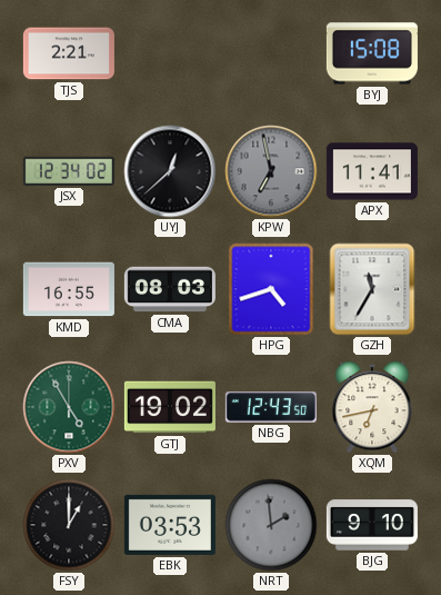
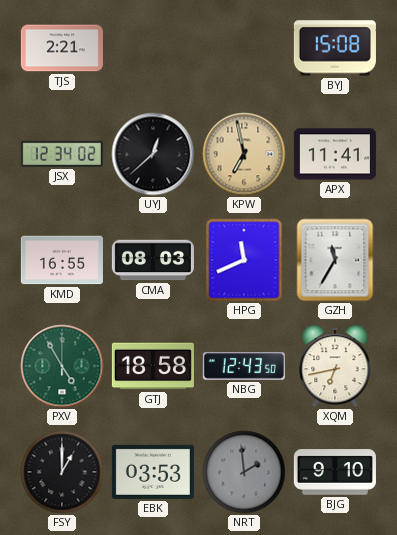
KPW dial: grey -> champagne
HPG: 4:42 -> 11:41
GTJ: 19:02 -> 18:58
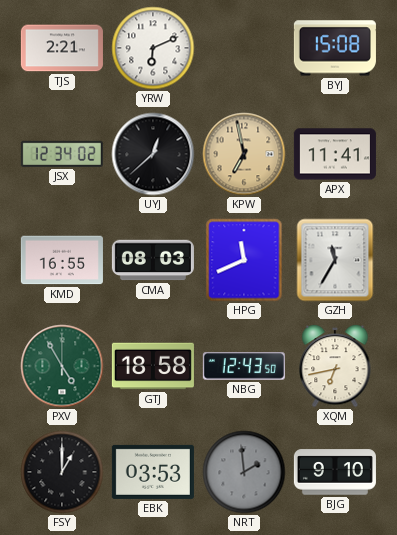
YRW: none -> 6:11
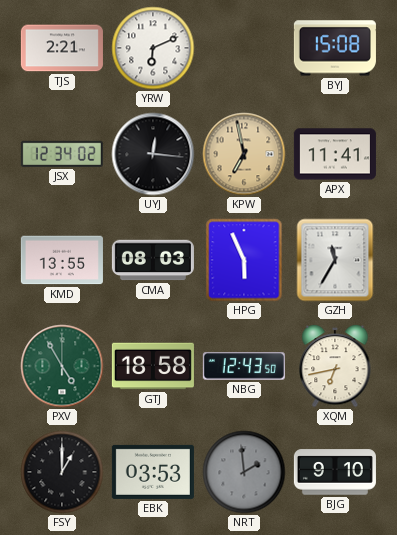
UYJ: 12:38 -> 12:16
KMD: 16:55 -> 13:55
HPG: 11:41 -> 5:56
